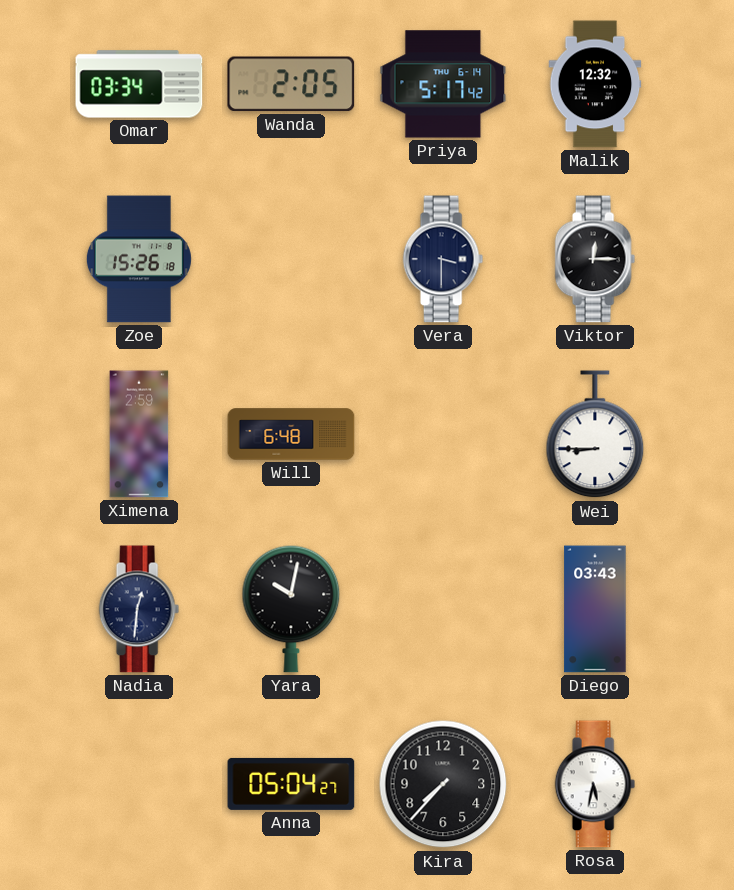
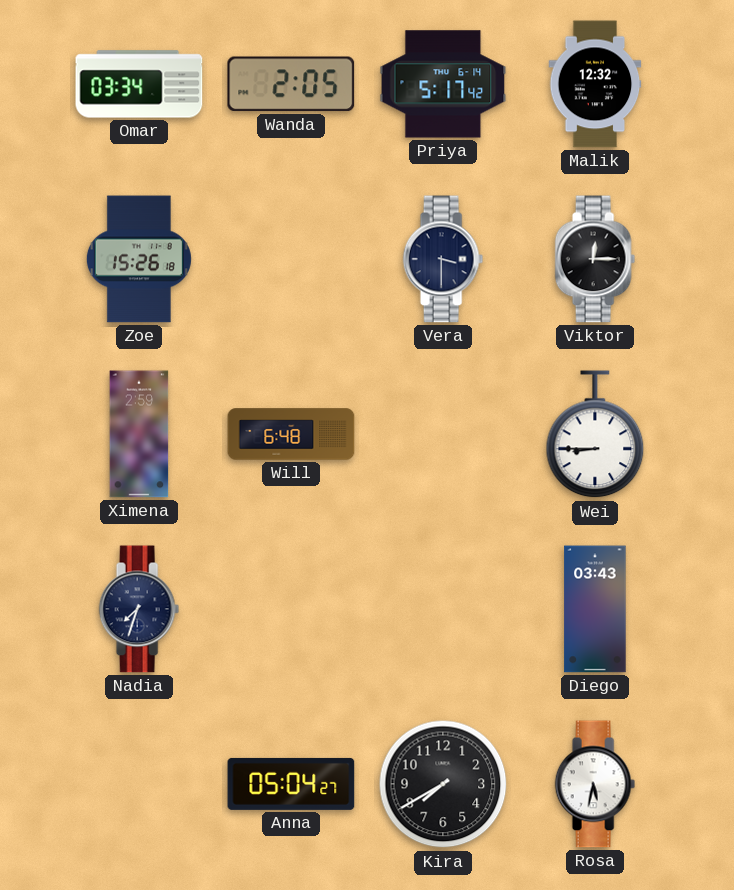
Nadia: 12:31 -> 7:33
Yara: 10:02 -> none
Kira: 7:37 -> 7:40
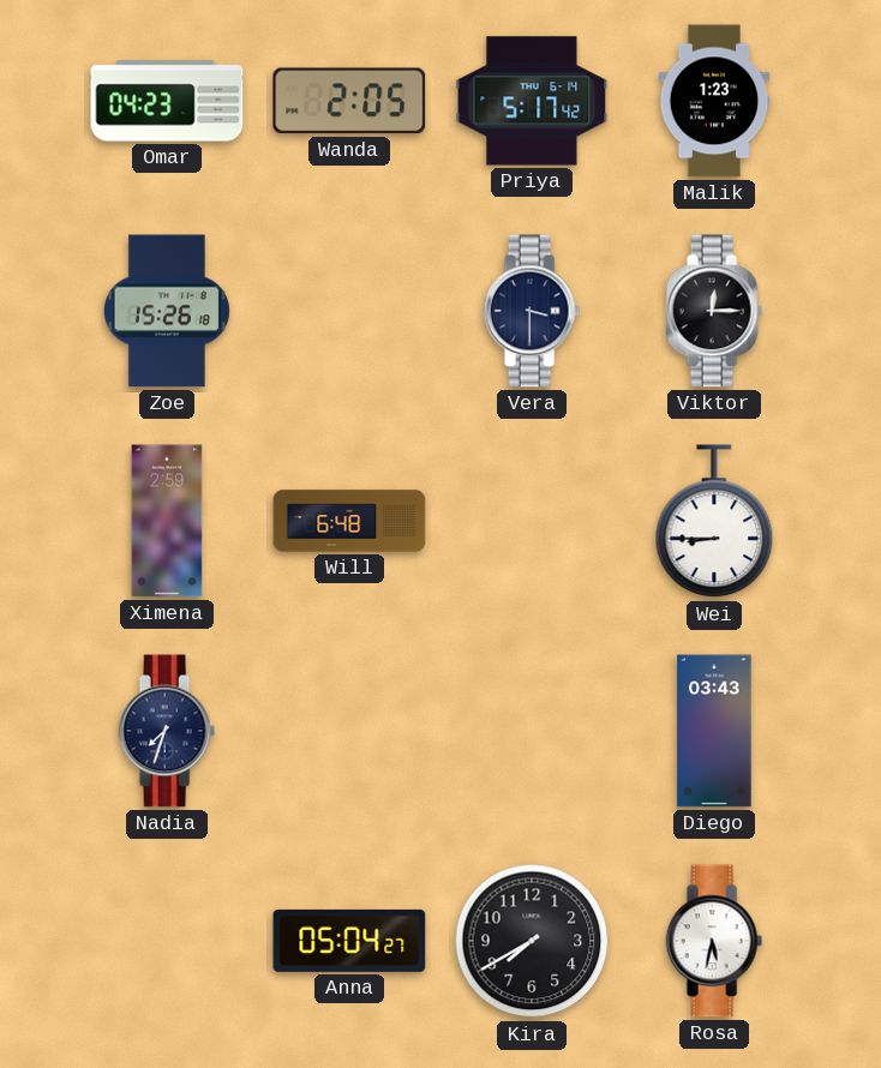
Omar: 03:34 -> 04:23
Malik: 12:32 -> 1:23
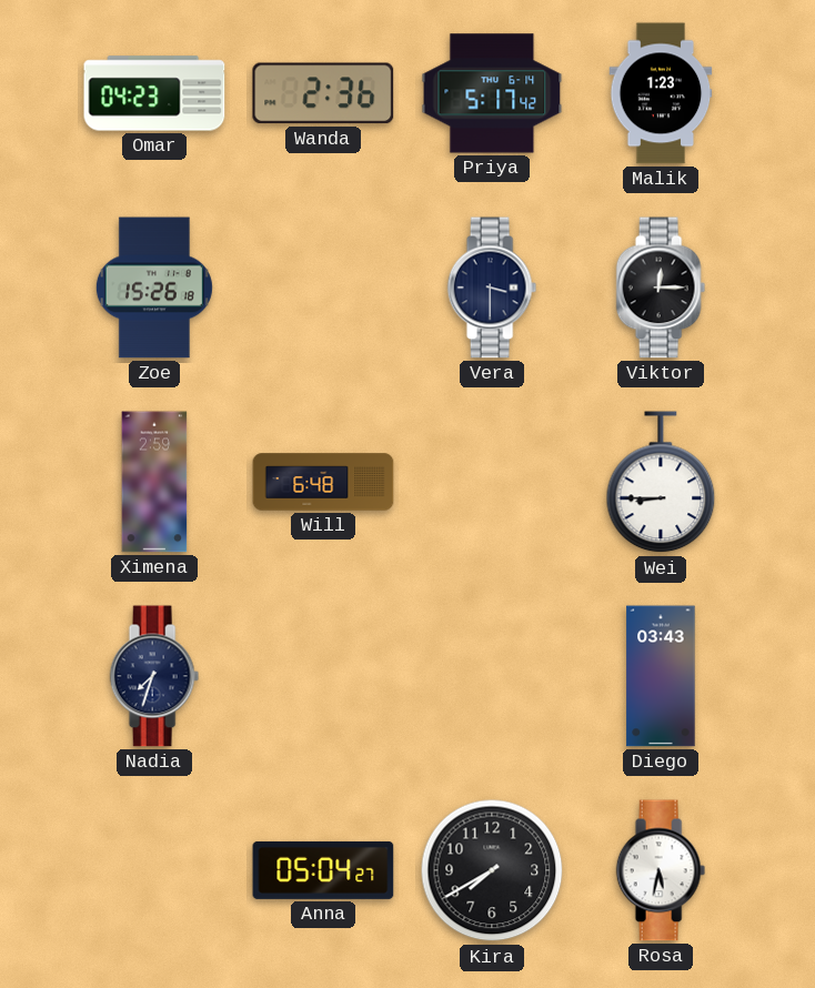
Wanda: 2:05 -> 2:36
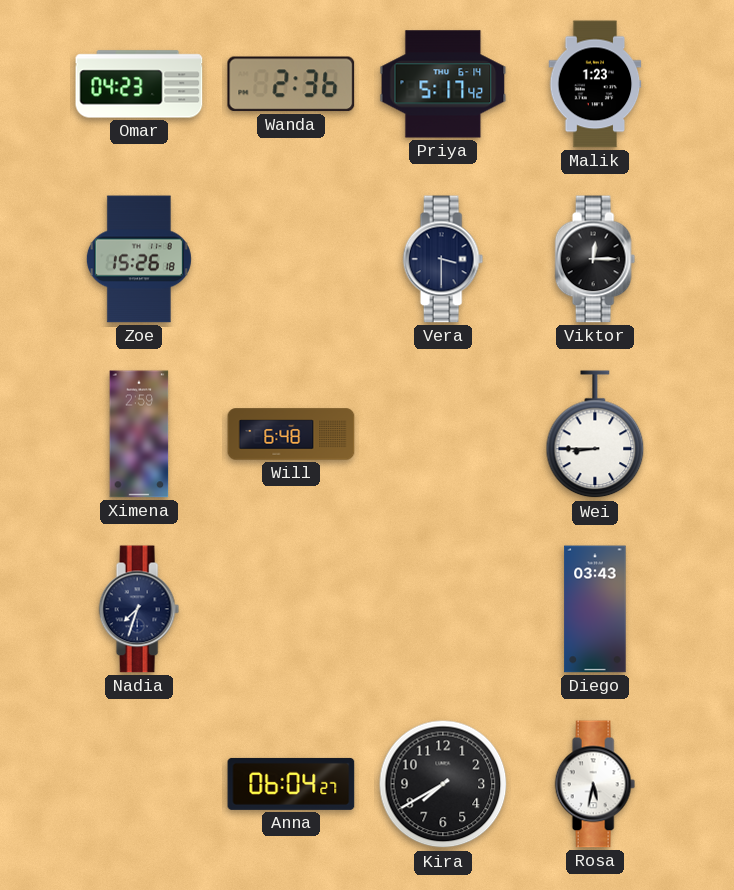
Anna: 05:04 -> 06:04
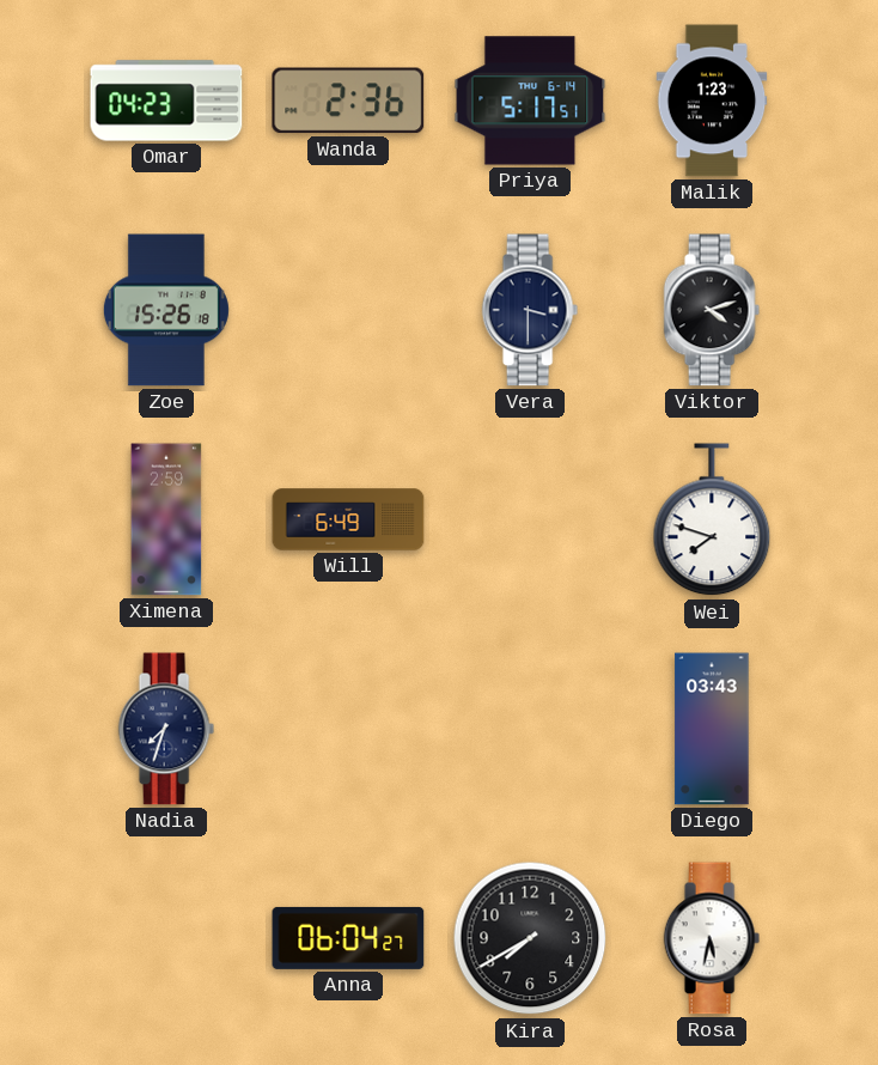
Priya: 5:17:42 -> 5:17:51
Viktor: 12:15 -> 4:12
Will: 6:48 -> 6:49
Wei: 8:45 -> 7:48
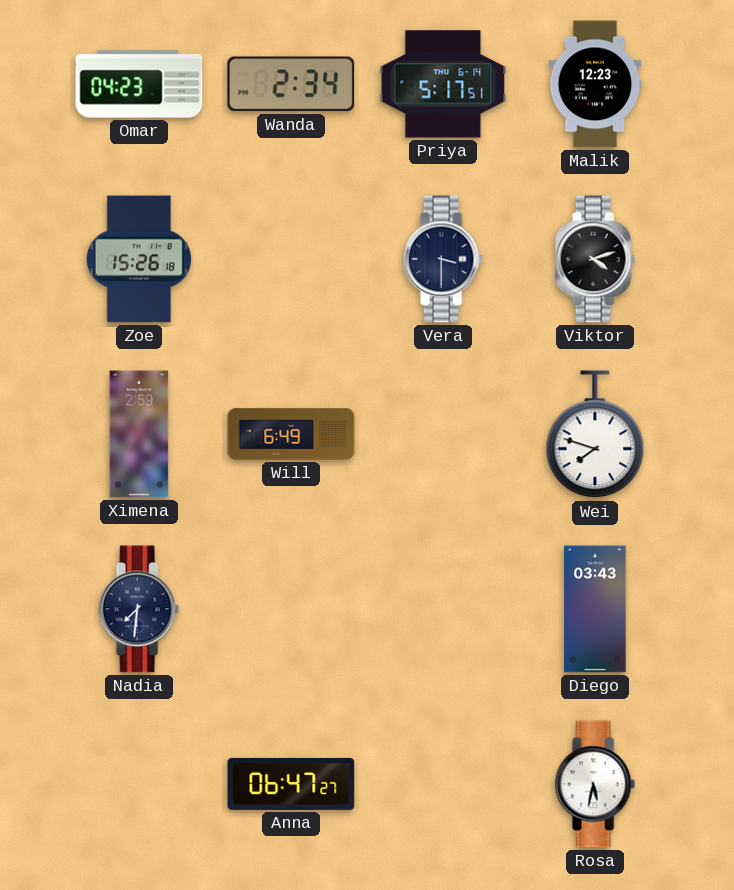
Wanda: 2:36 -> 2:34
Malik: 1:23 -> 12:23
Nadia: 7:33 -> 7:31
Anna: 06:04 -> 06:47
Kira: 7:40 -> none
